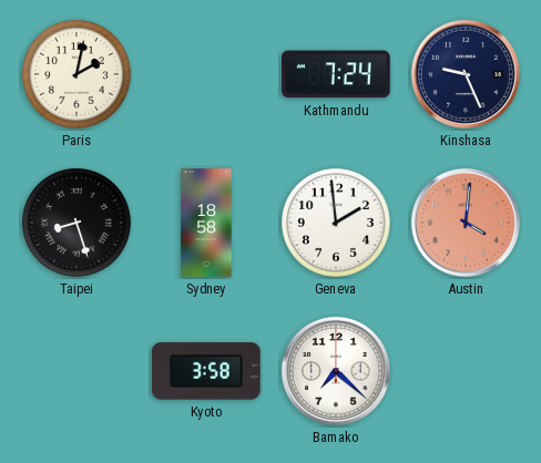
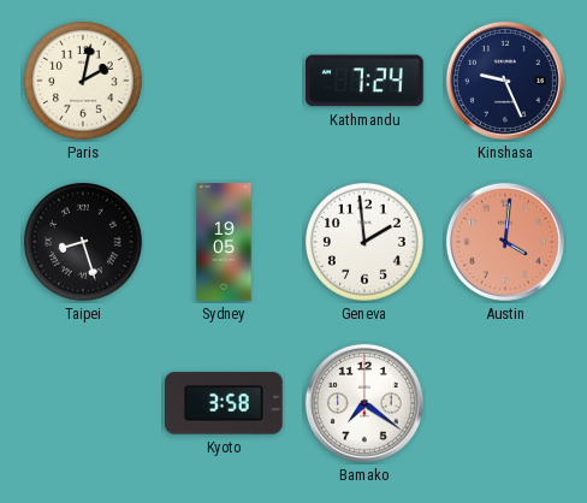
Sydney: 18:58 -> 19:05
Bamako: 7:22 -> 7:21
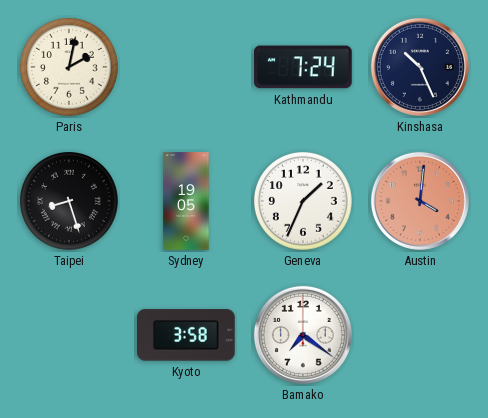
Kinshasa: 9:26 -> 10:26
Geneva: 1:59 -> 1:34
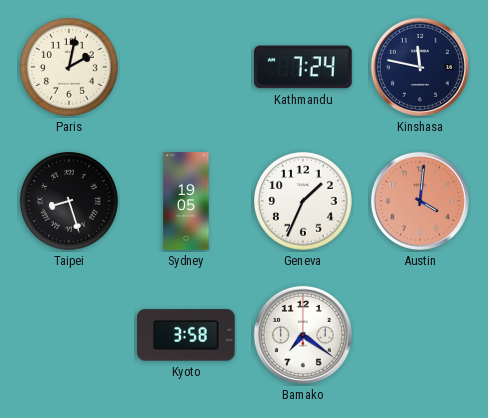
Kinshasa: 10:26 -> 11:47
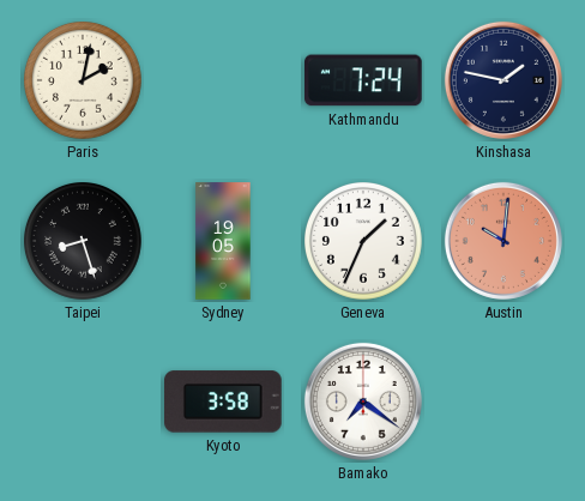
Kinshasa: 11:47 -> 1:47
Austin: 4:01 -> 10:01
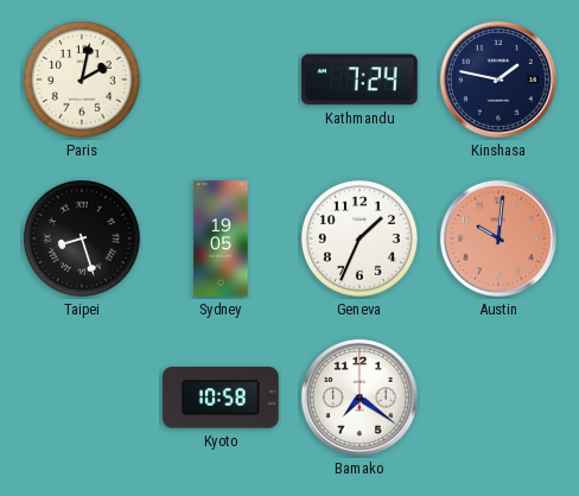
Kyoto: 3:58 -> 10:58
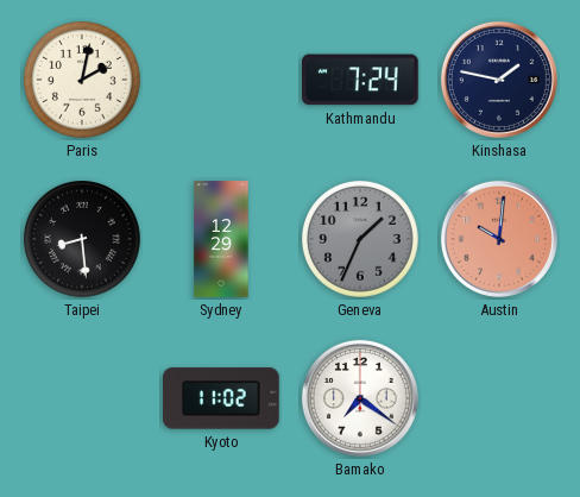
Taipei: 8:27 -> 8:29
Sydney: 19:05 -> 12:29
Geneva dial: white -> grey
Kyoto: 10:58 -> 11:02
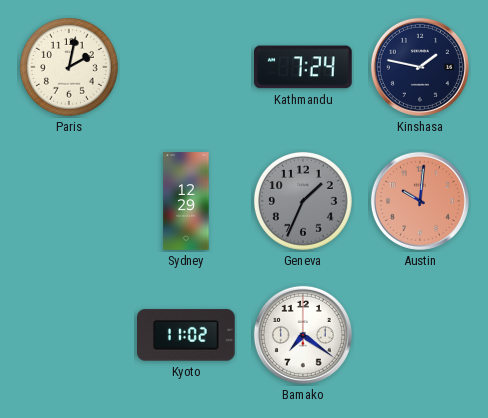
Taipei: 8:29 -> none
